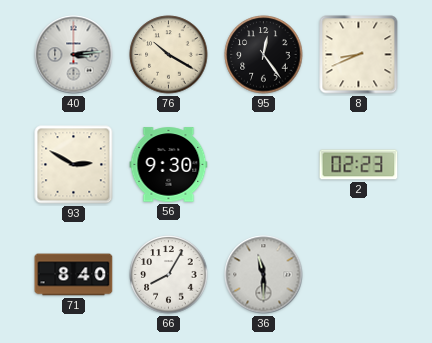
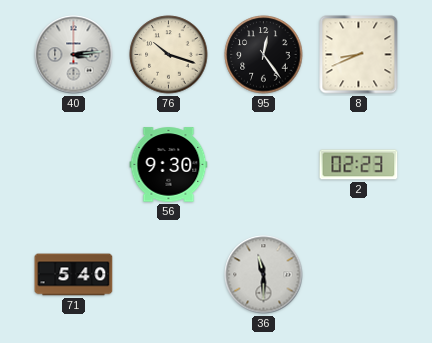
76: 10:20 -> 10:18
93: 2:50 -> none
71: 8:40 -> 5:40
66: 8:05 -> none
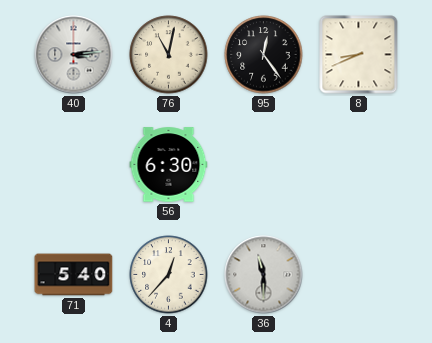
76: 10:18 -> 11:02
56: 9:30 -> 6:30
2: 02:23 -> none
4: none -> 12:37
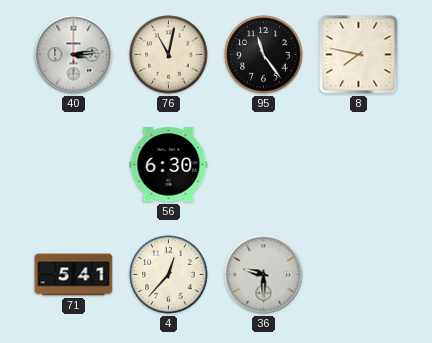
95: 12:24 -> 11:24
8: 8:41 -> 7:47
71: 5:40 -> 5:41
36: 11:30 -> 9:30
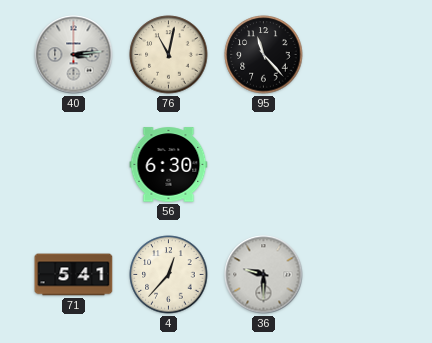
95: 11:24 -> 11:23
8: 7:47 -> none
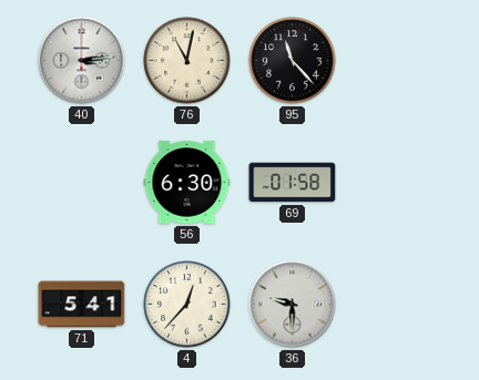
69: none -> 01:58
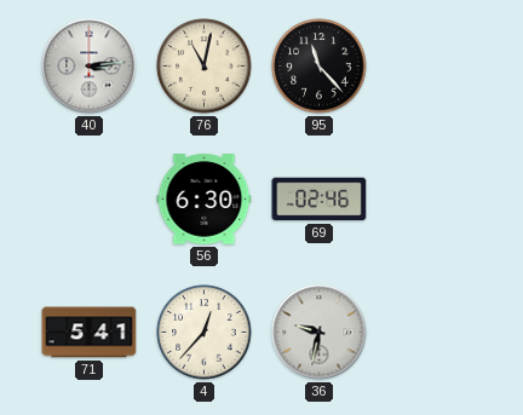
69: 01:58 -> 02:46
36: 9:30 -> 9:32
